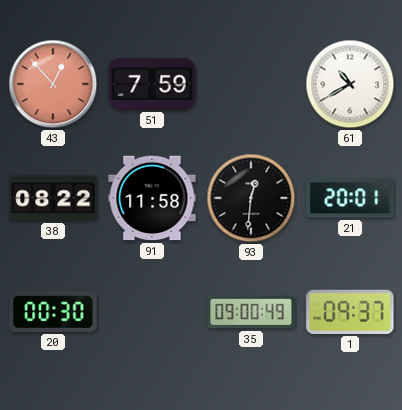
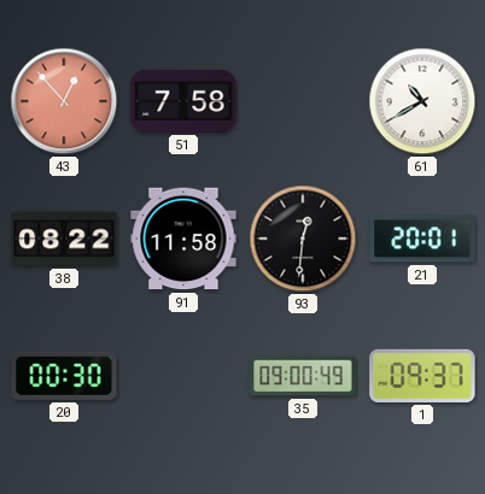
51: 7:59 -> 7:58
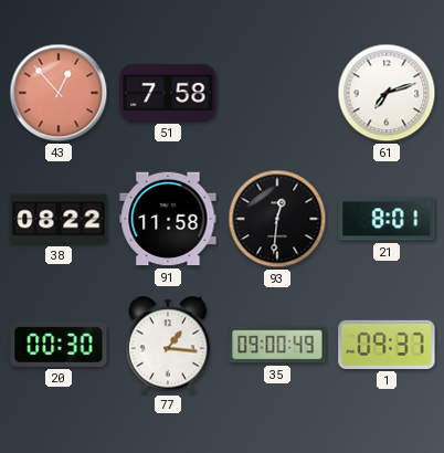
61: 10:40 -> 7:12
21: 20:01 -> 8:01
77: none -> 1:16
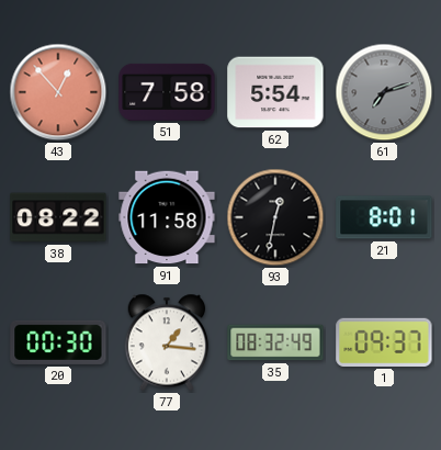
62: none -> 5:54
61 dial: white -> grey
93: 12:31 -> 12:32
35: 09:00 -> 08:32
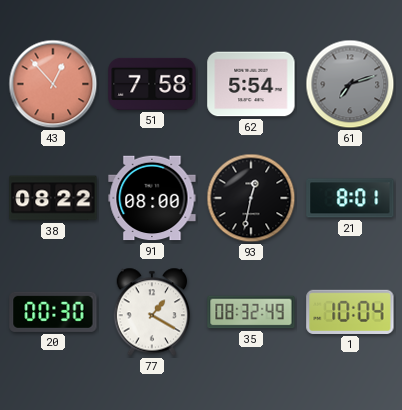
91: 11:58 -> 08:00
77: 1:16 -> 1:20
1: 09:37 -> 10:04
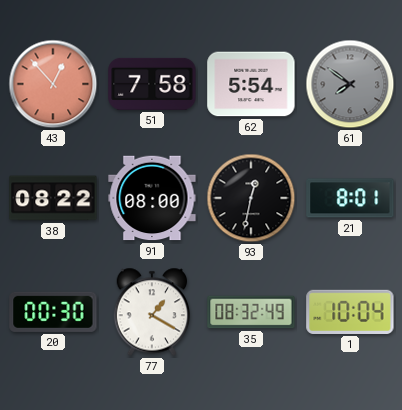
61: 7:12 -> 7:51
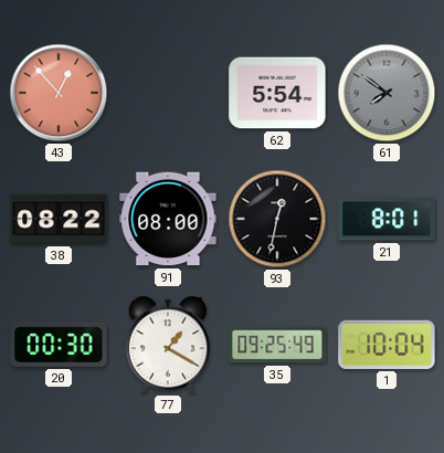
51: 7:58 -> none
35: 08:32 -> 09:25
